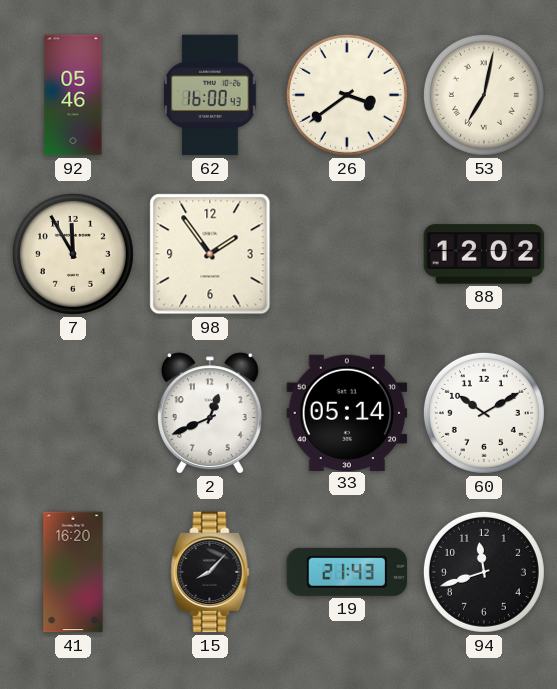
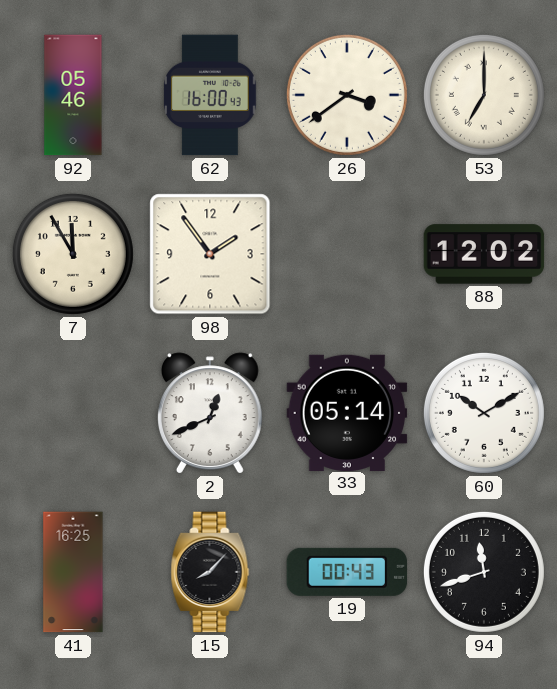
53: 7:02 -> 7:00
41: 16:20 -> 16:25
19: 21:43 -> 00:43
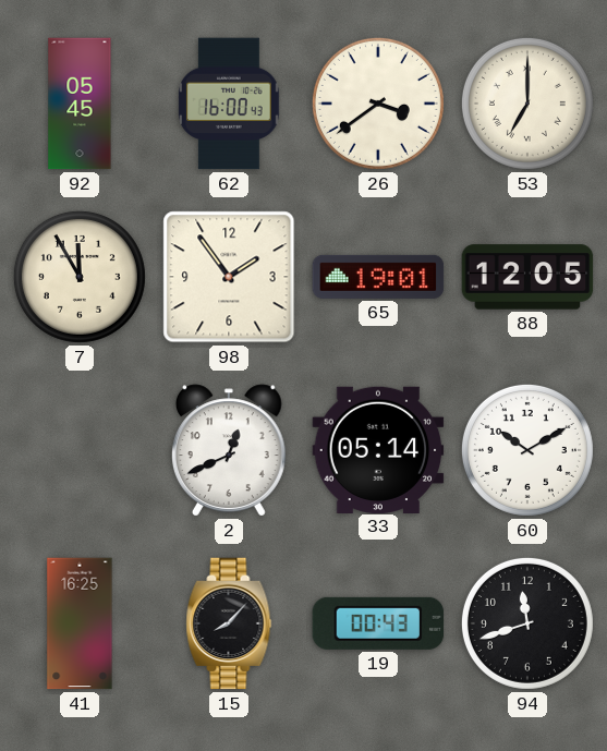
92: 05:46 -> 05:45
65: none -> 19:01
88: 12:02 -> 12:05
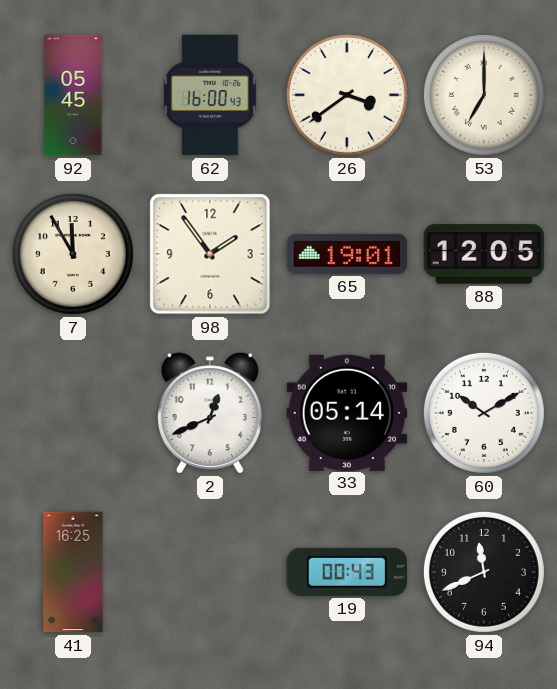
15: 8:07 -> none
94: 11:42 -> 11:41
